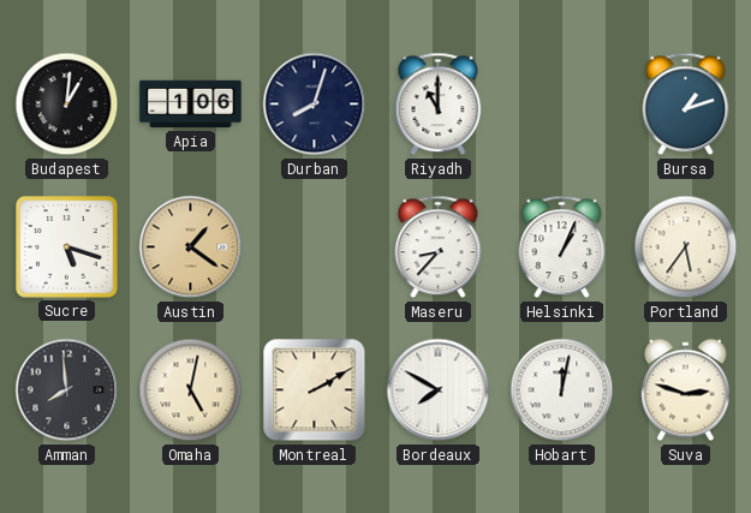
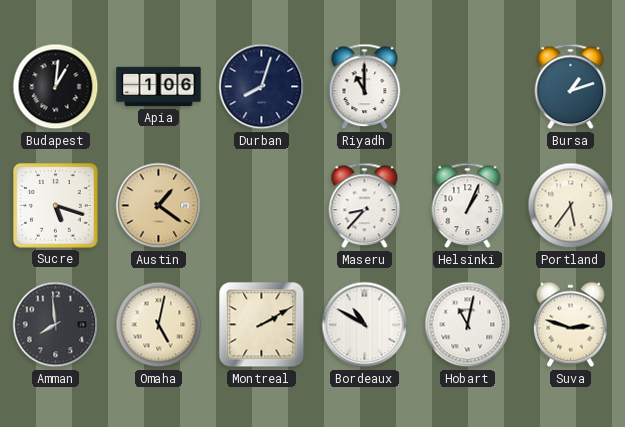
Bordeaux: 7:50 -> 10:50
Hobart: 12:02 -> 11:02
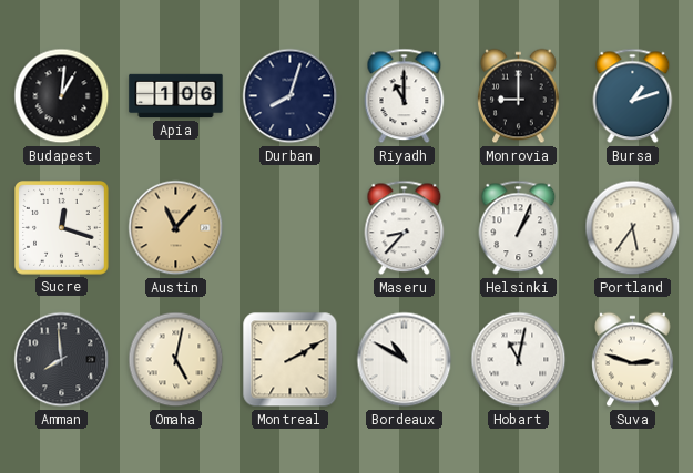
Monrovia: none -> 9:00
Sucre: 5:18 -> 12:18
Austin: 1:21 -> 11:07
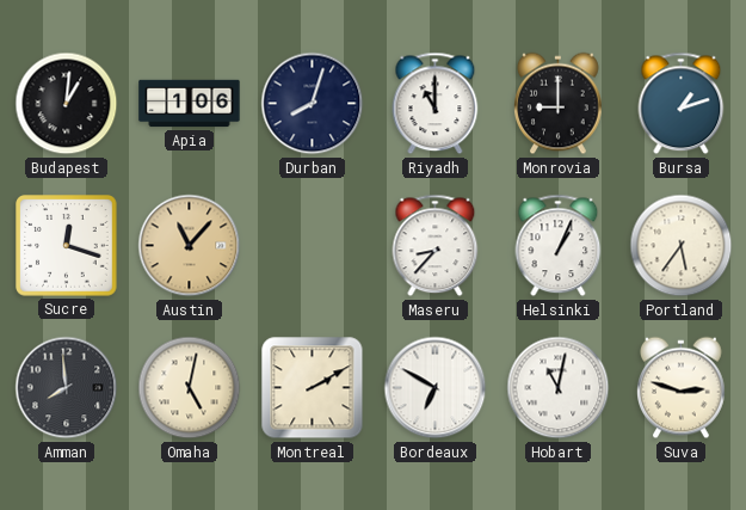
Bordeaux: 10:50 -> 6:50
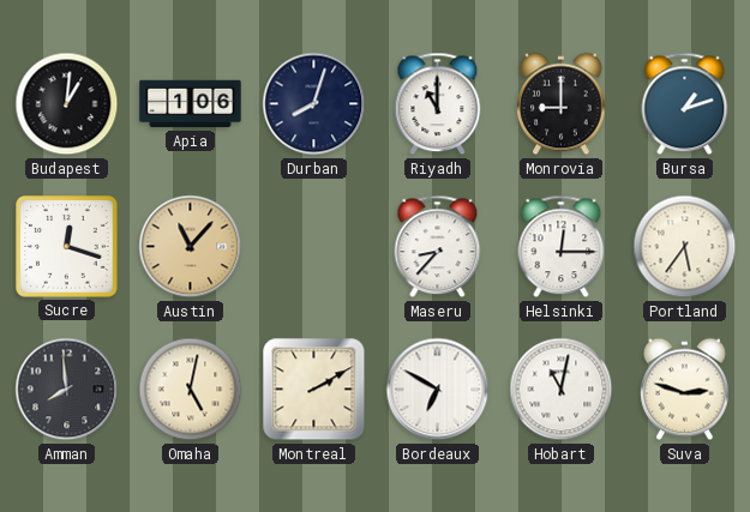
Helsinki: 1:04 -> 12:15
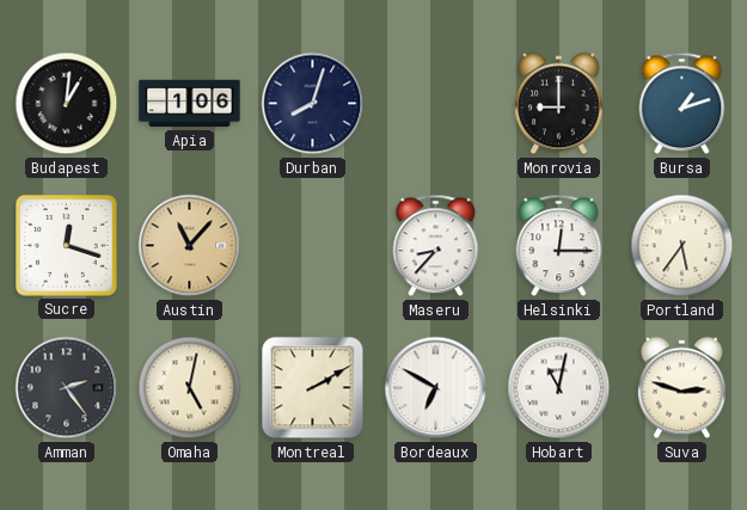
Riyadh: 11:00 -> none
Amman: 7:59 -> 2:24
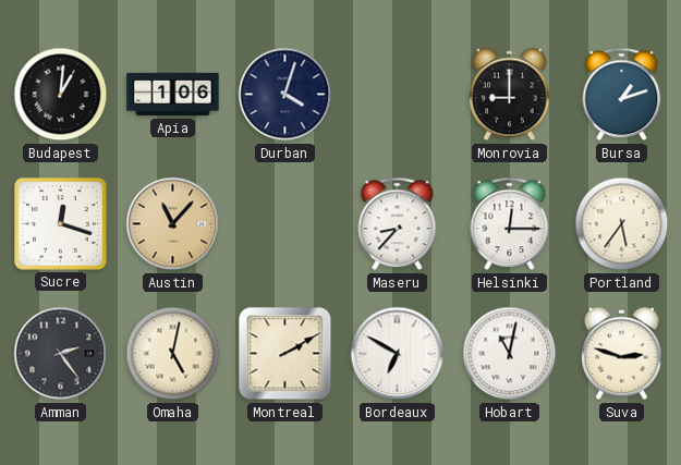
Durban: 8:03 -> 4:03
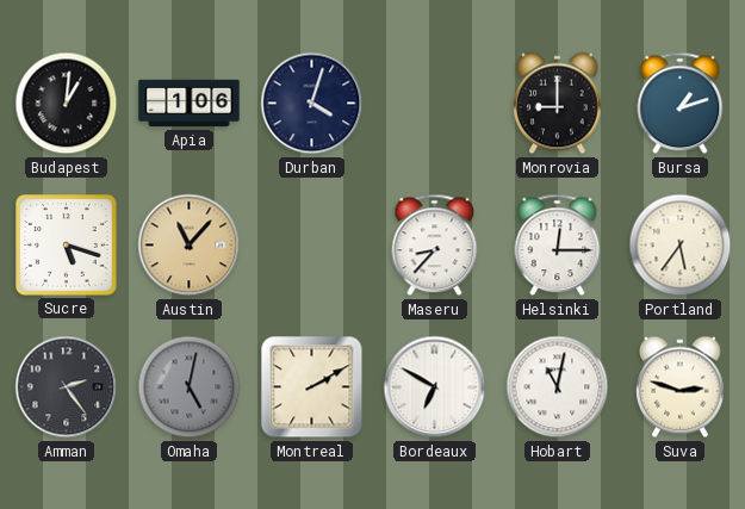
Sucre: 12:18 -> 5:18
Omaha dial: cream -> grey
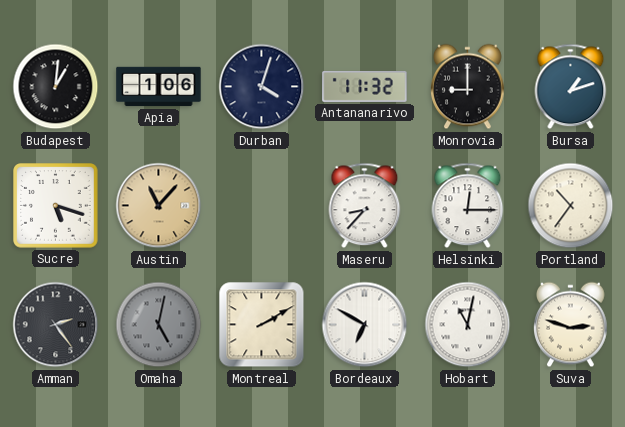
Antananarivo: none -> 11:32
Portland: 5:36 -> 10:36
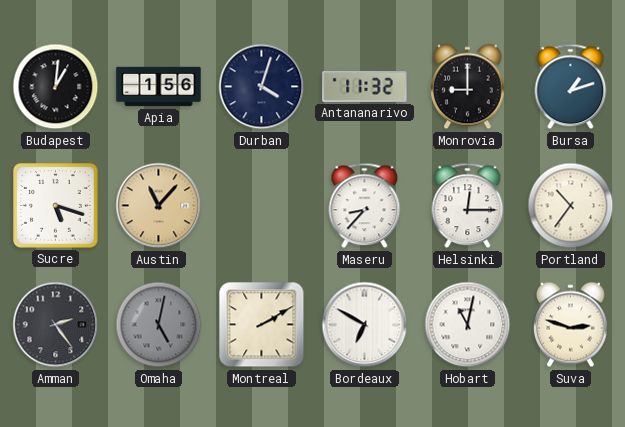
Apia: 1:06 -> 1:56
